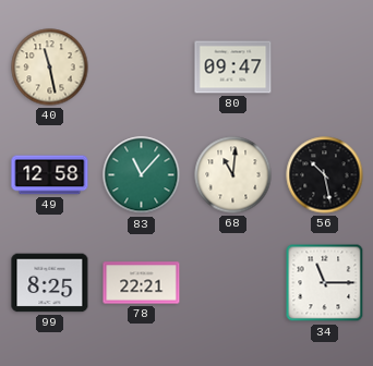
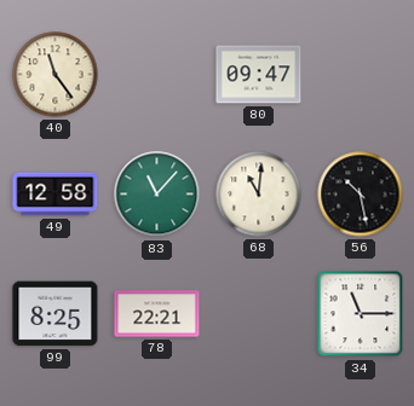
40: 11:28 -> 11:24
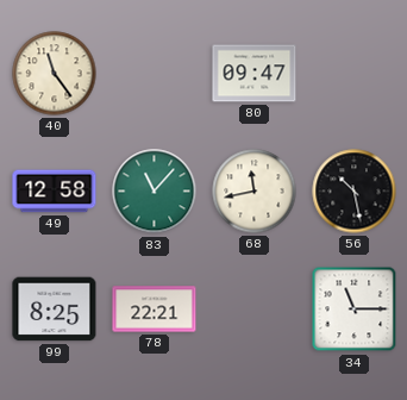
68: 11:01 -> 11:43
